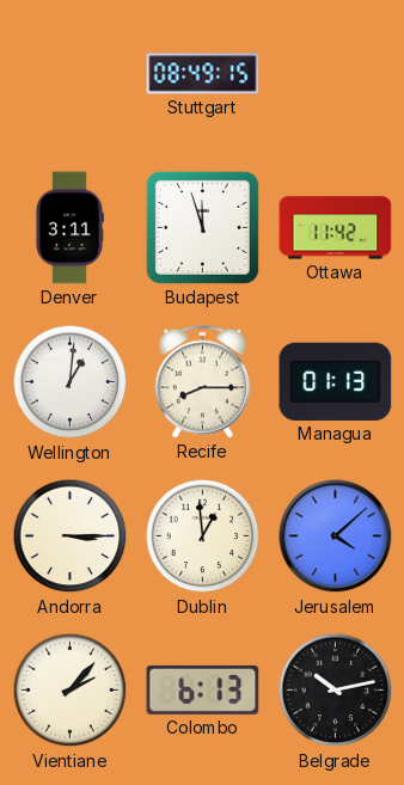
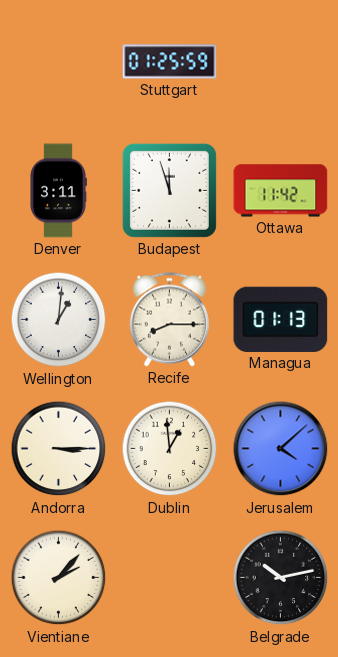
Stuttgart: 08:49 -> 01:25
Colombo: 6:13 -> none
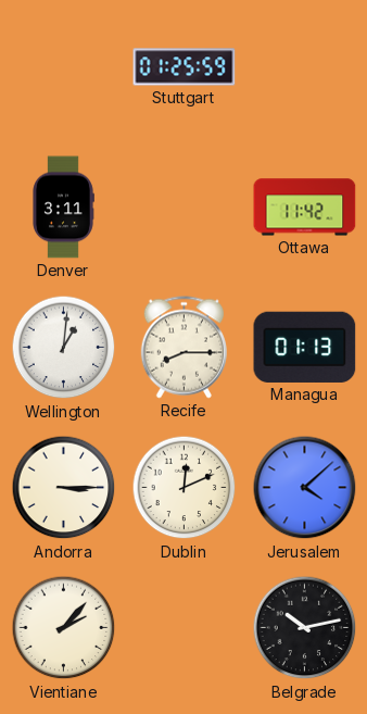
Budapest: 11:57 -> none
Dublin: 12:59 -> 12:11
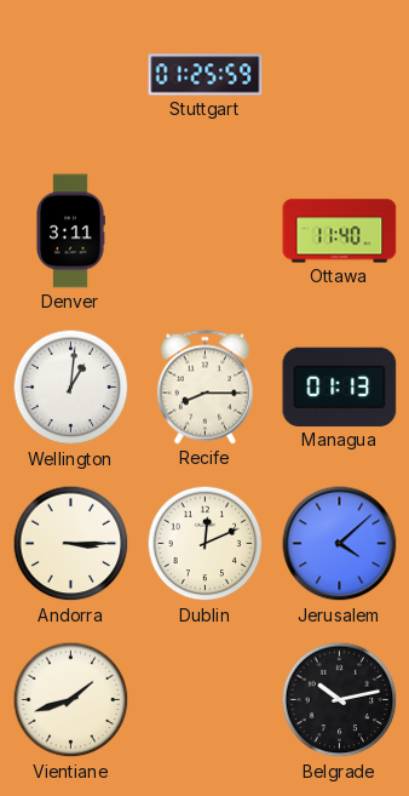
Ottawa: 11:42 -> 11:40
Vientiane: 2:07 -> 1:42
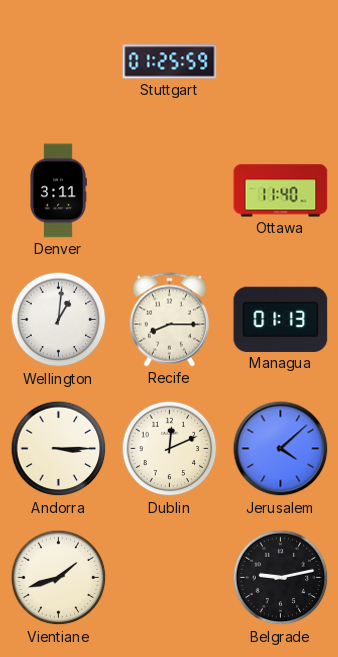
Belgrade: 10:13 -> 9:13
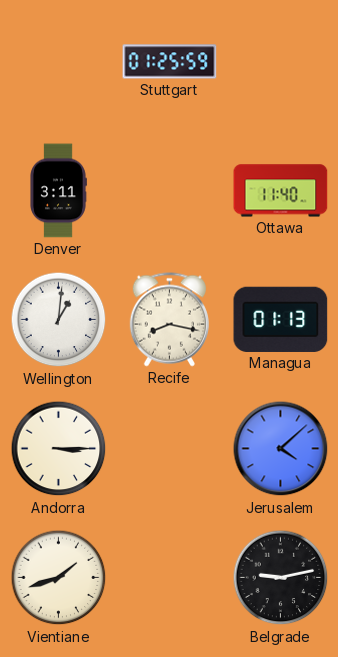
Recife: 8:15 -> 8:17
Dublin: 12:11 -> none
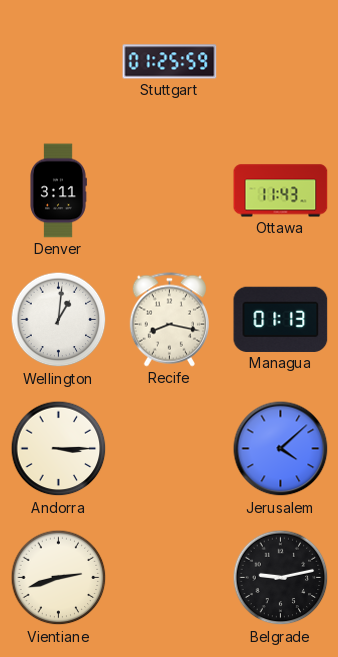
Ottawa: 11:40 -> 11:43
Vientiane: 1:42 -> 2:42
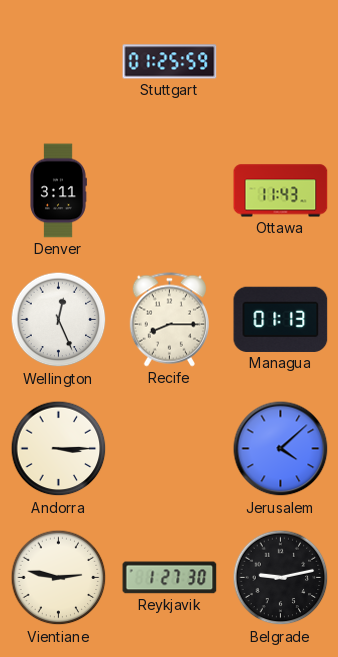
Wellington: 1:01 -> 12:26
Recife: 8:17 -> 8:15
Vientiane: 2:42 -> 2:47
Reykjavik: none -> 1:27
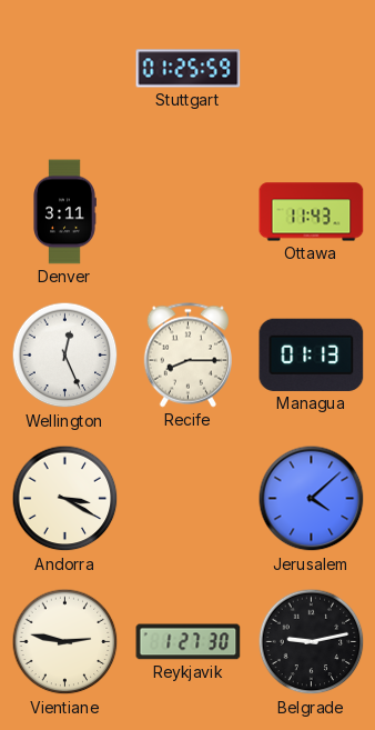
Andorra: 3:15 -> 3:20
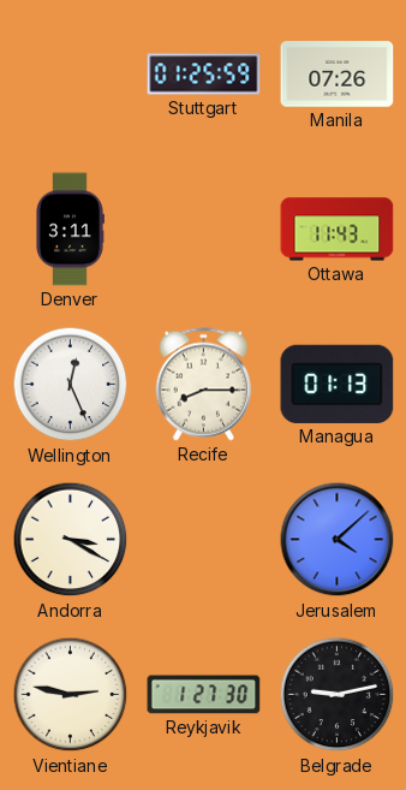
Manila: none -> 07:26
